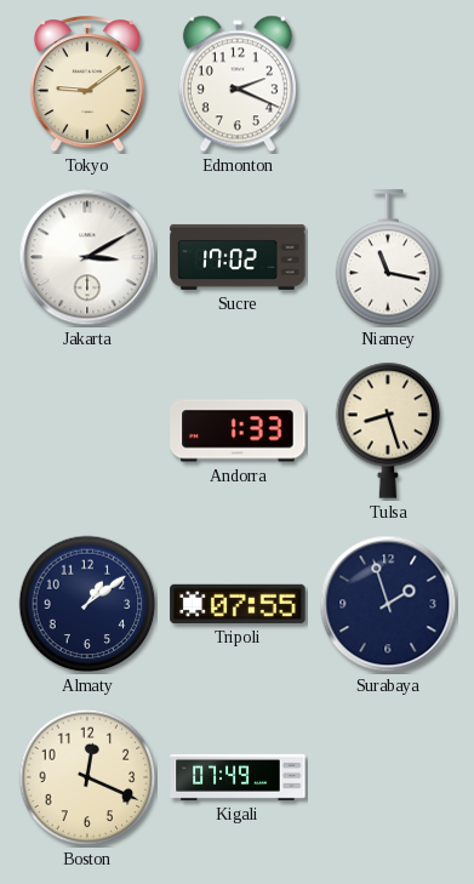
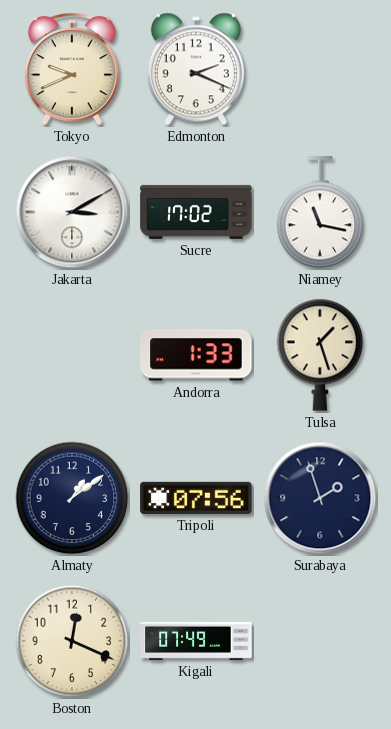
Tokyo: 9:09 -> 9:41
Tulsa: 8:27 -> 1:27
Tripoli: 07:55 -> 07:56
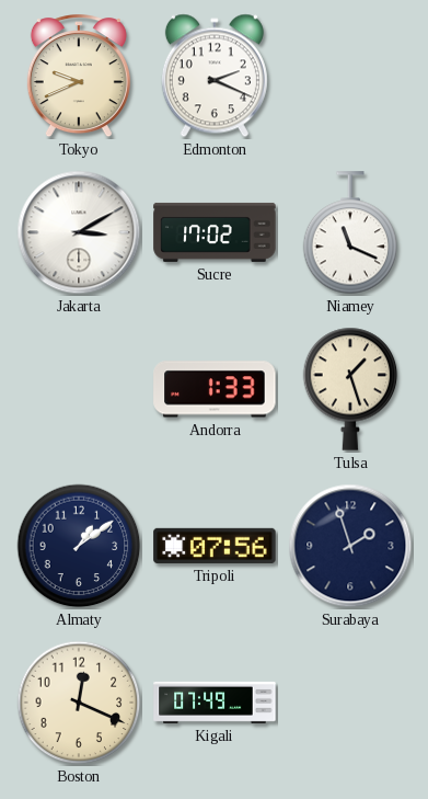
Niamey: 11:17 -> 11:19
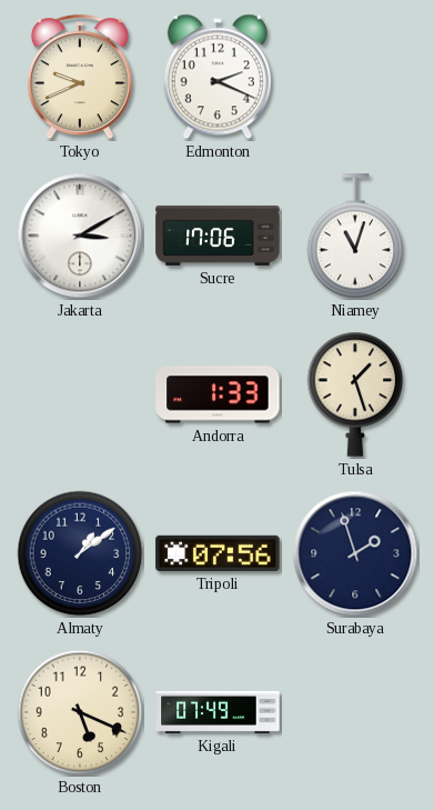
Sucre: 17:02 -> 17:06
Niamey: 11:19 -> 11:03
Boston: 12:19 -> 5:19
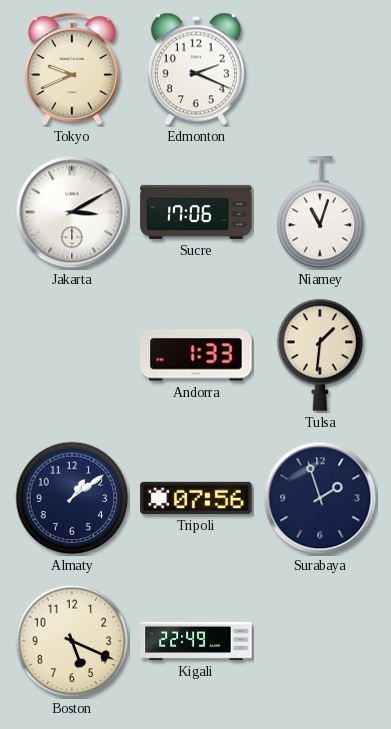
Tulsa: 1:27 -> 1:31
Kigali: 07:49 -> 22:49
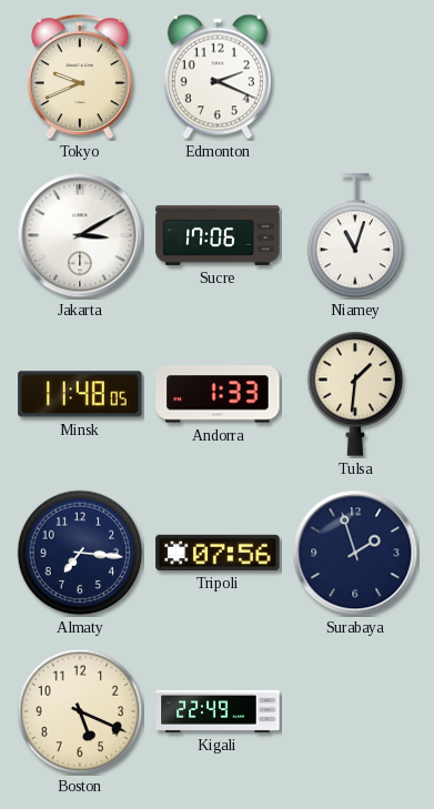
Minsk: none -> 11:48
Almaty: 1:09 -> 7:16
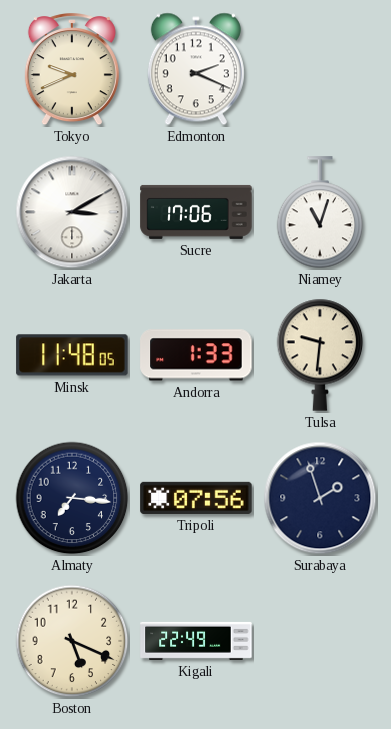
Tulsa: 1:31 -> 9:31
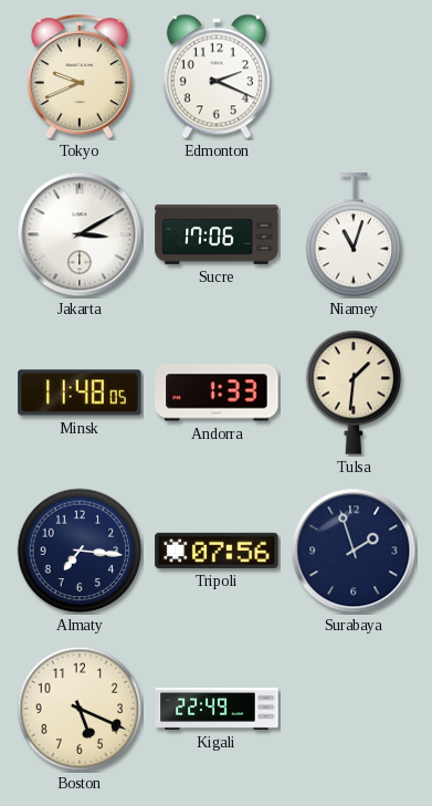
Tulsa: 9:31 -> 1:31
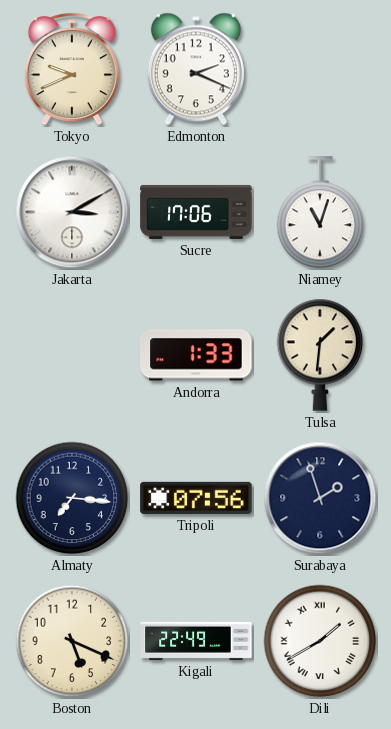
Minsk: 11:48 -> none
Dili: none -> 1:40
